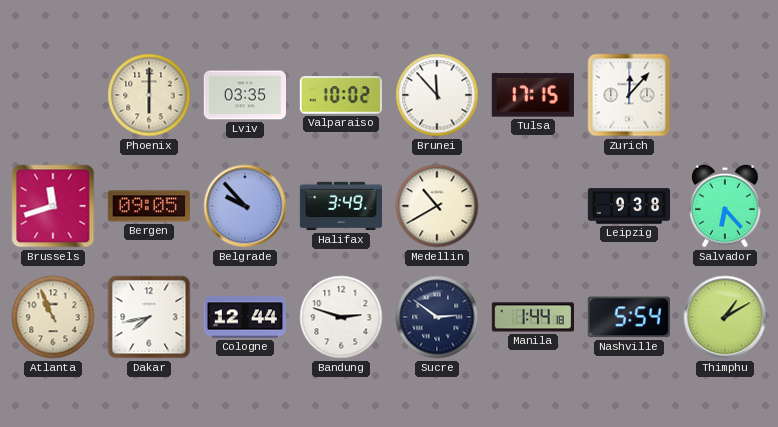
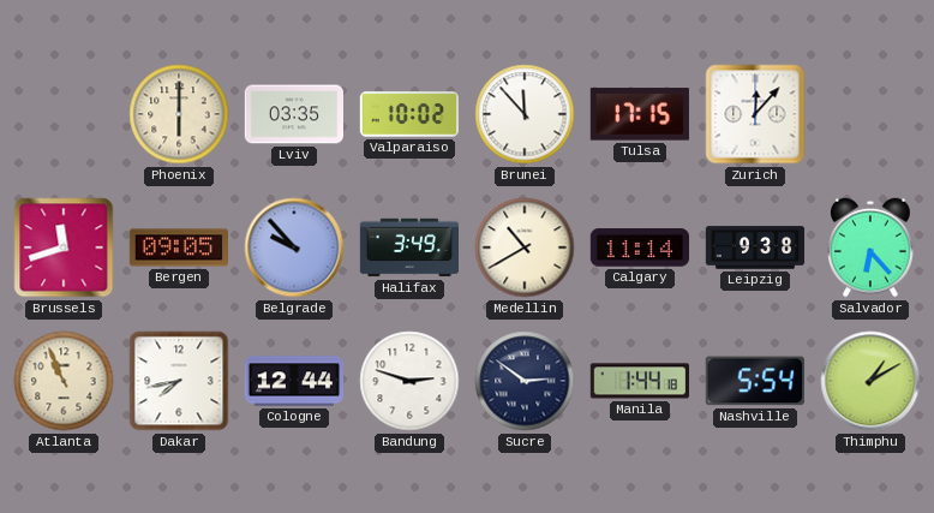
Calgary: none -> 11:14
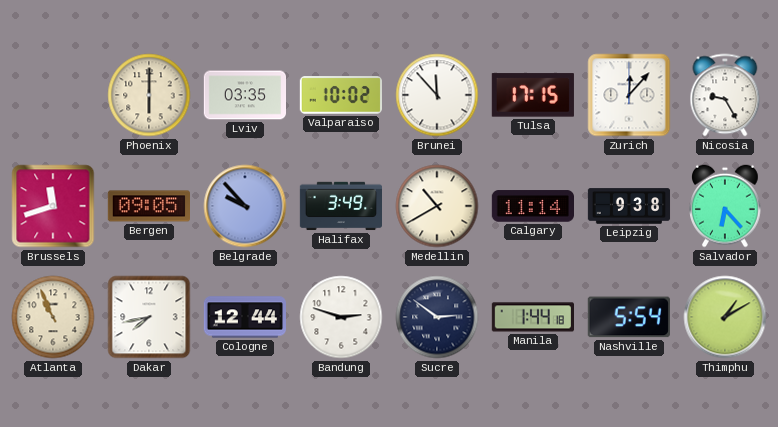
Nicosia: none -> 9:25
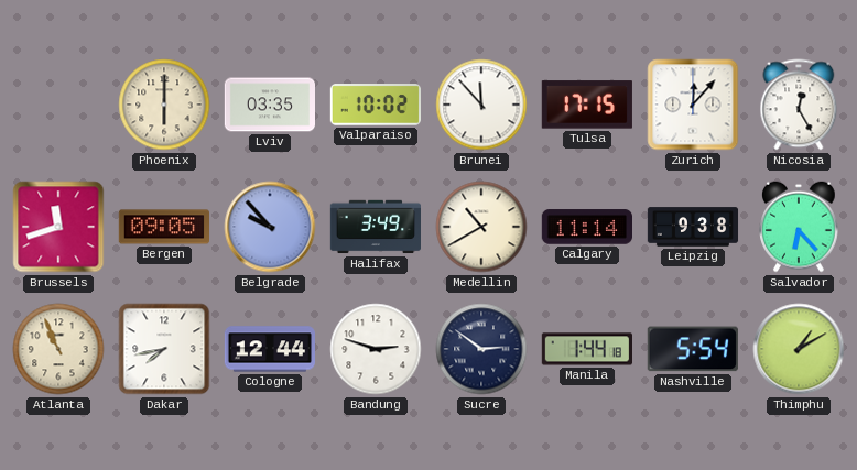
Nicosia: 9:25 -> 12:25
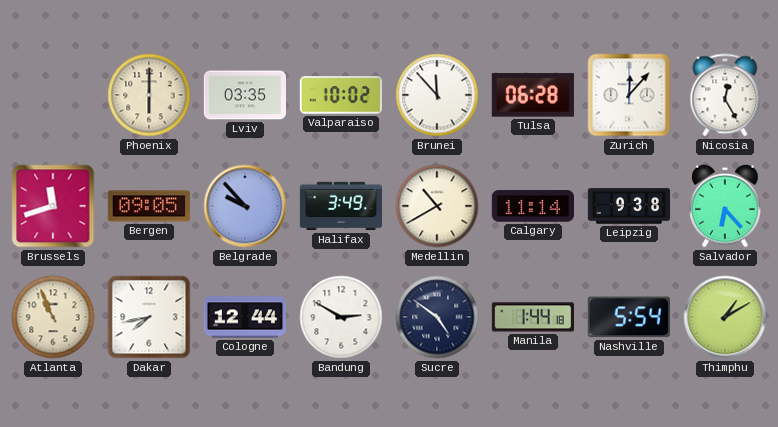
Tulsa: 17:15 -> 06:28
Bandung: 2:48 -> 2:50
Sucre: 2:51 -> 4:51
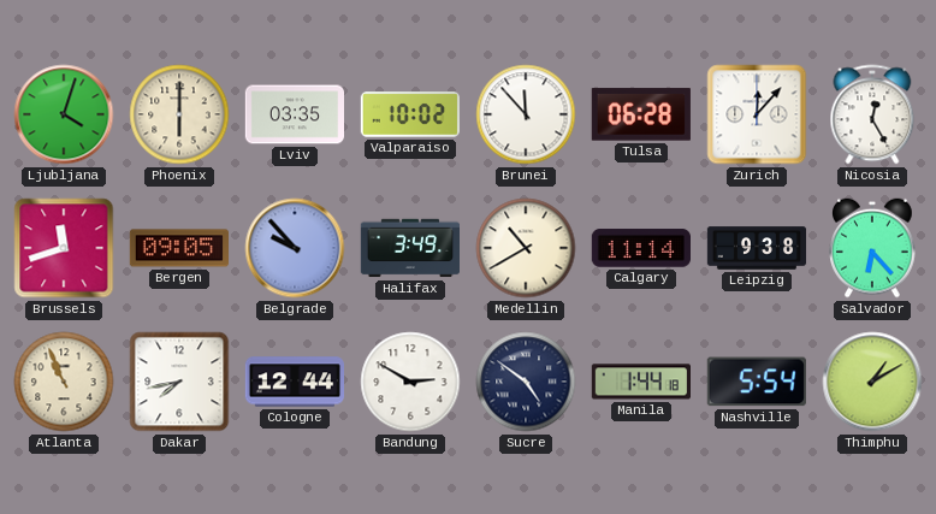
Ljubljana: none -> 4:03
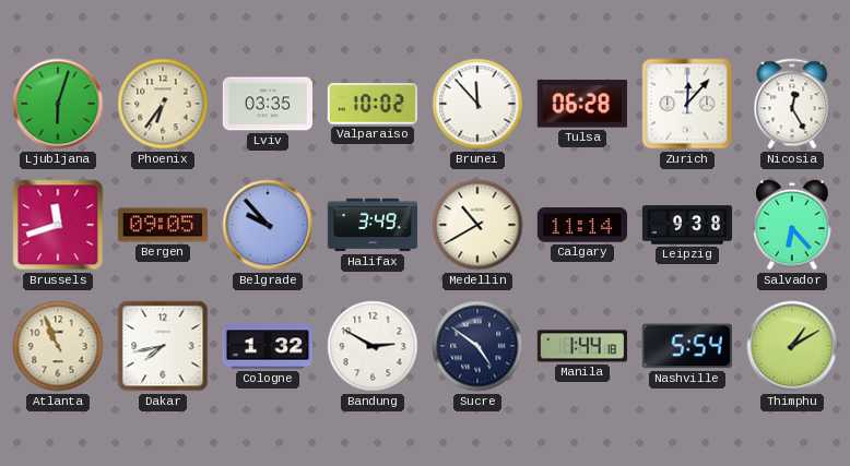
Ljubljana: 4:03 -> 6:03
Phoenix: 6:00 -> 6:36
Cologne: 12:44 -> 1:32
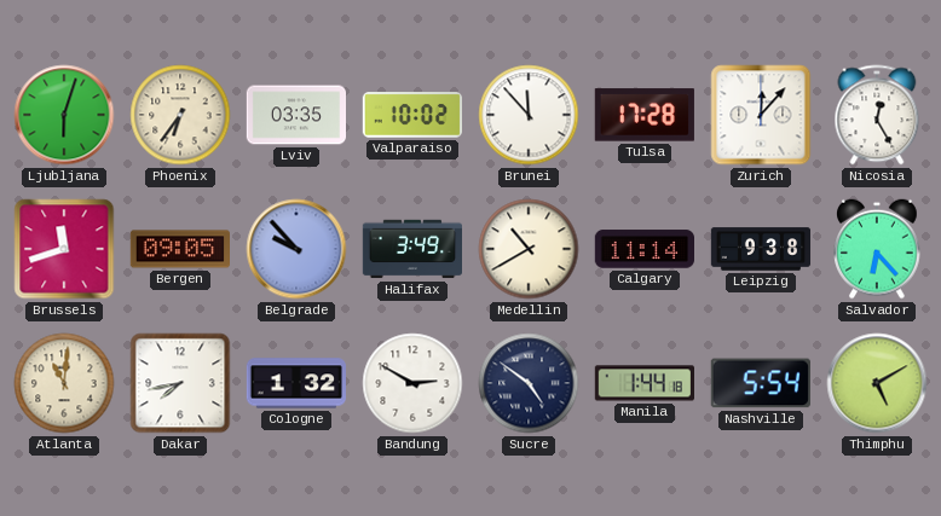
Tulsa: 06:28 -> 17:28
Atlanta: 10:56 -> 11:01
Thimphu: 1:10 -> 5:10
